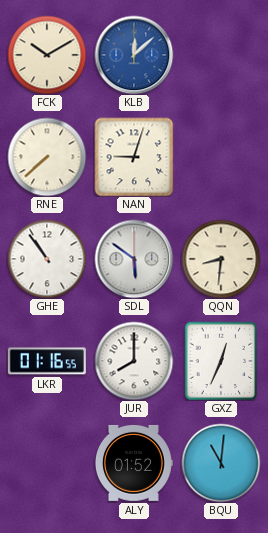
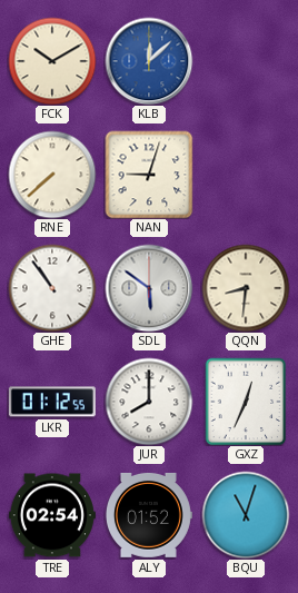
LKR: 01:16 -> 01:12
TRE: none -> 02:54
BQU: 11:01 -> 11:03
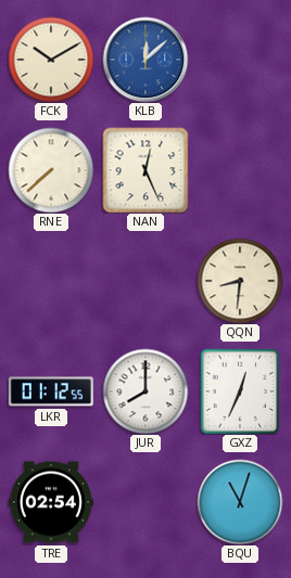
NAN: 9:03 -> 12:26
GHE: 10:54 -> none
SDL: 5:51 -> none
ALY: 01:52 -> none
